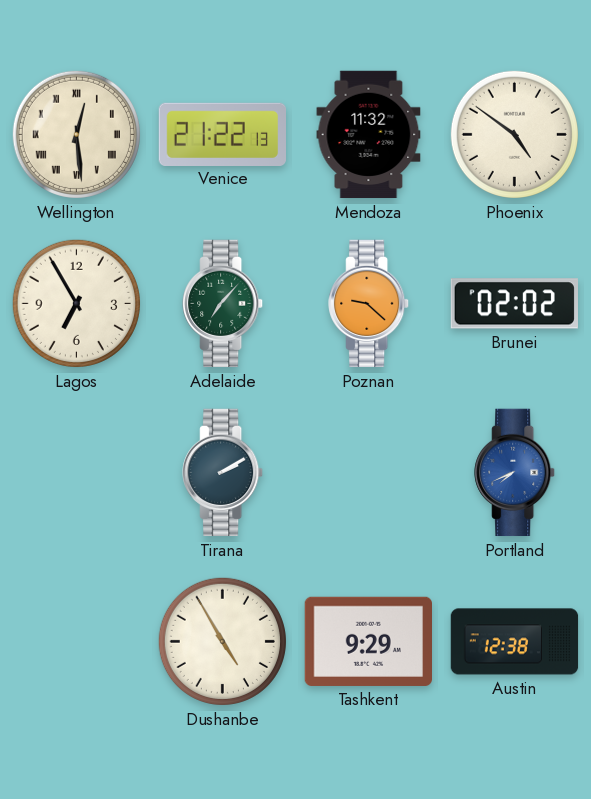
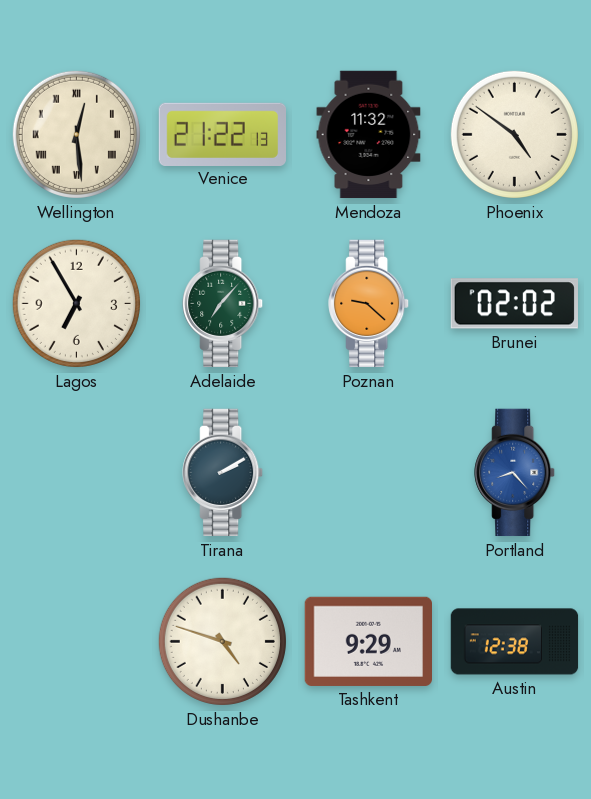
Portland: 7:41 -> 8:23
Dushanbe: 4:55 -> 4:48
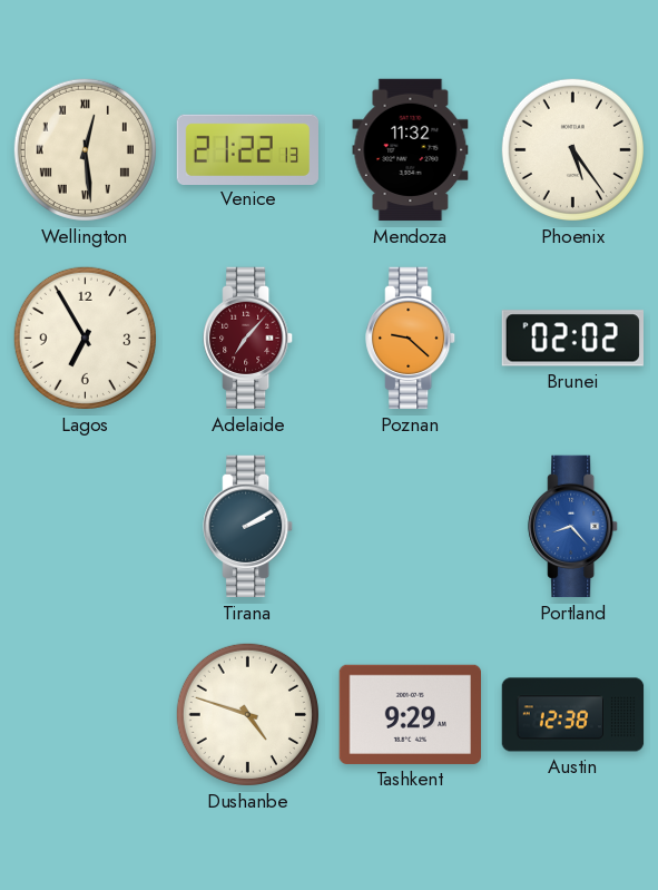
Phoenix: 4:51 -> 5:24
Adelaide dial: green -> burgundy
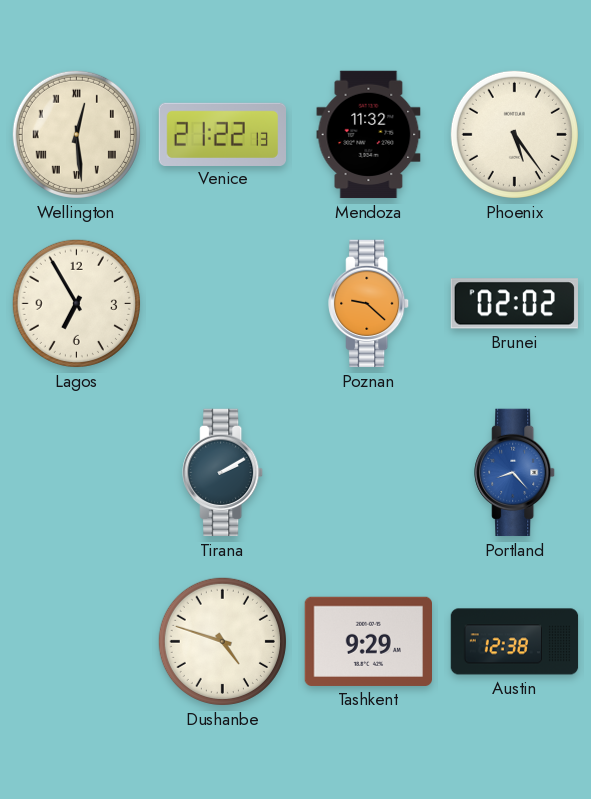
Adelaide: 7:07 -> none
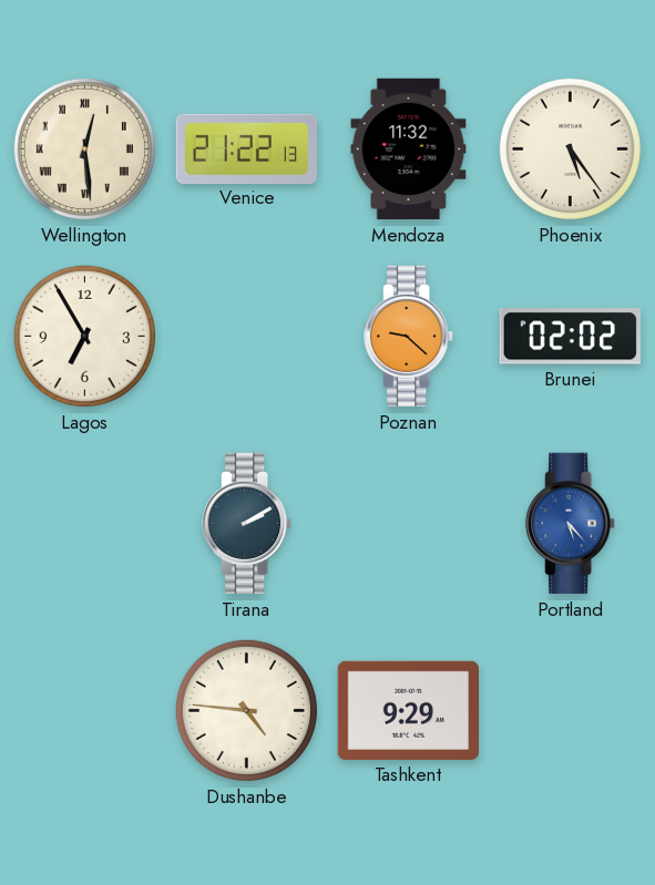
Portland: 8:23 -> 5:23
Dushanbe: 4:48 -> 4:46
Austin: 12:38 -> none
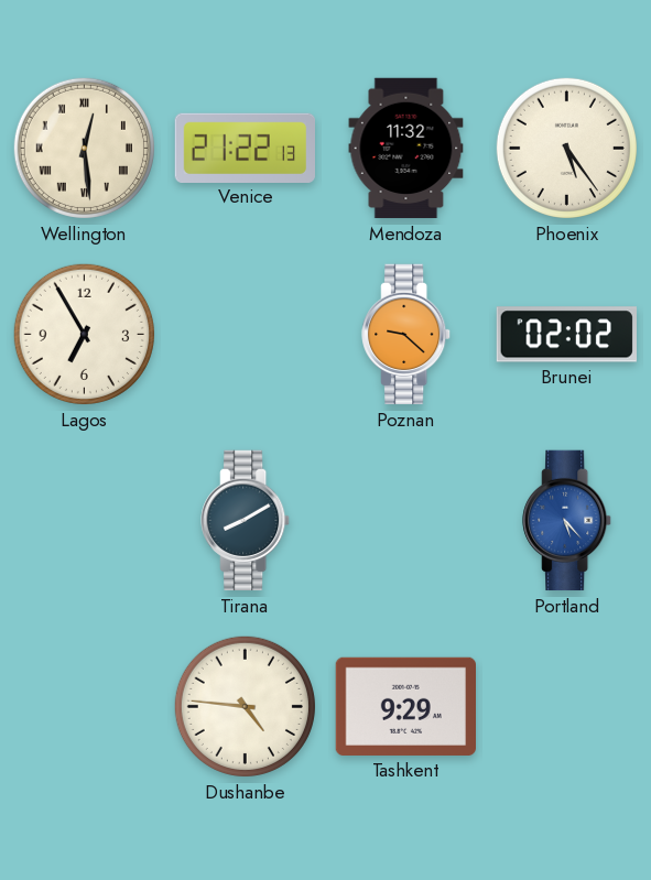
Tirana: 2:10 -> 8:10
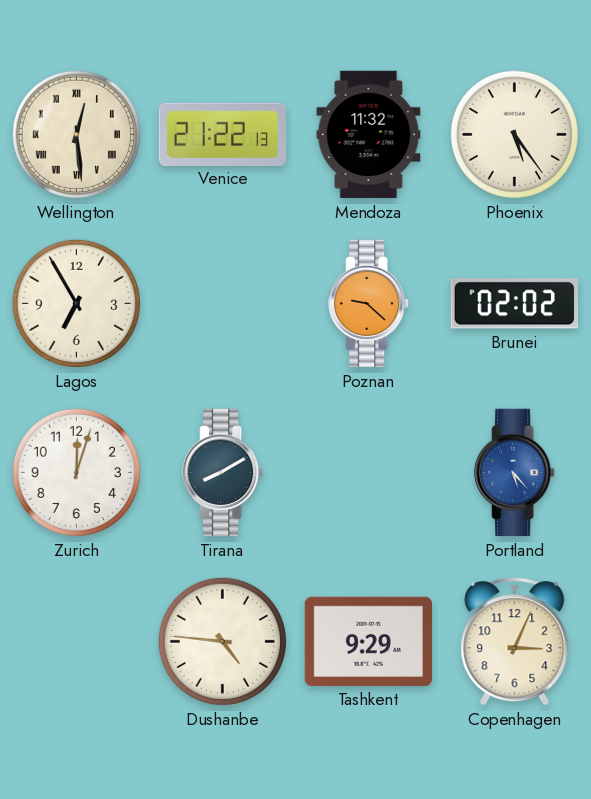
Zurich: none -> 12:03
Copenhagen: none -> 3:04
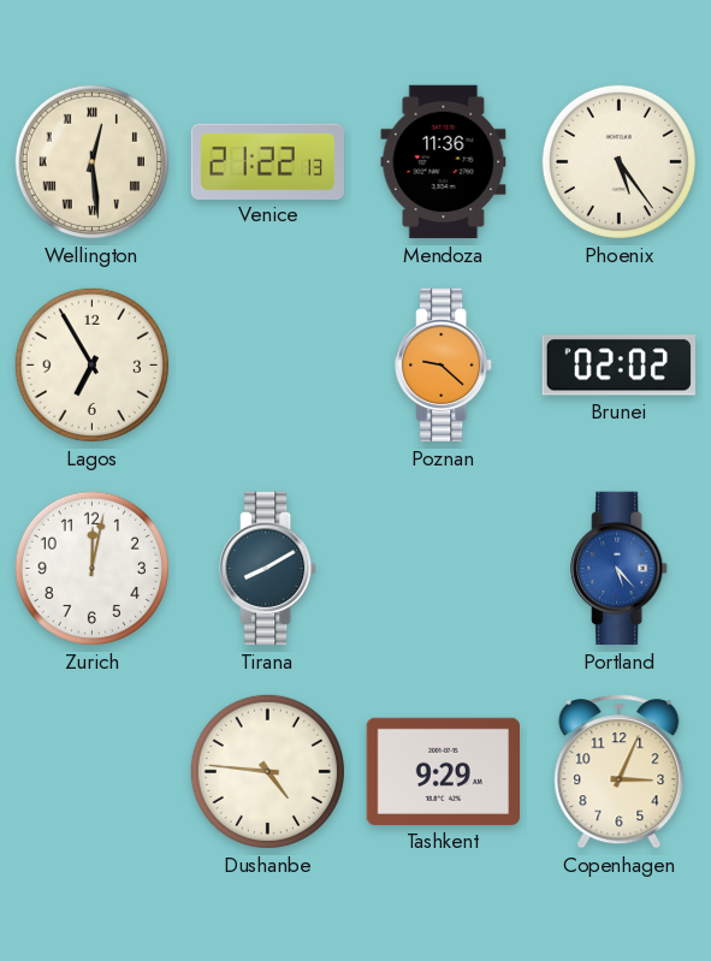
Mendoza: 11:32 -> 11:36
Zurich: 12:03 -> 12:02
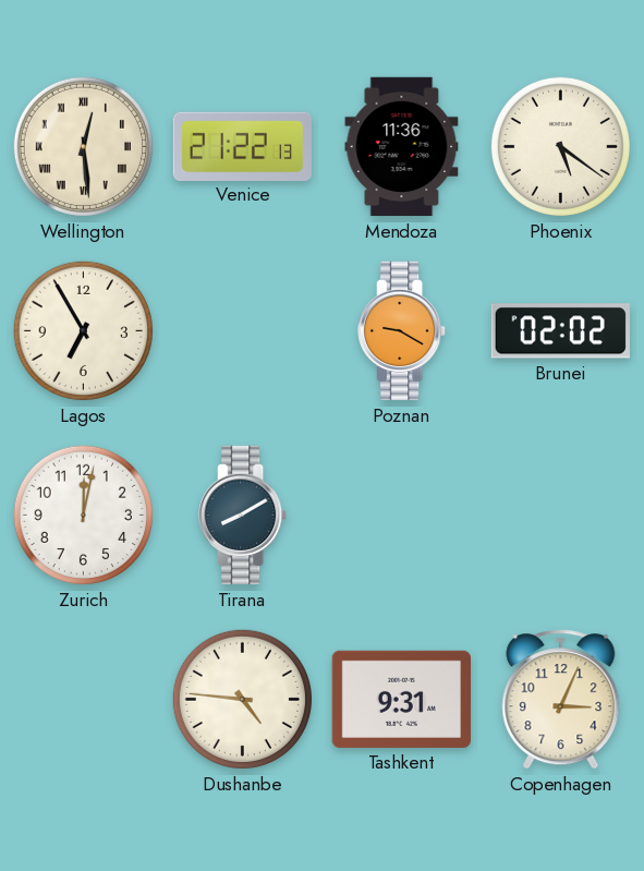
Phoenix: 5:24 -> 5:21
Poznan: 9:22 -> 9:20
Portland: 5:23 -> none
Tashkent: 9:29 -> 9:31
